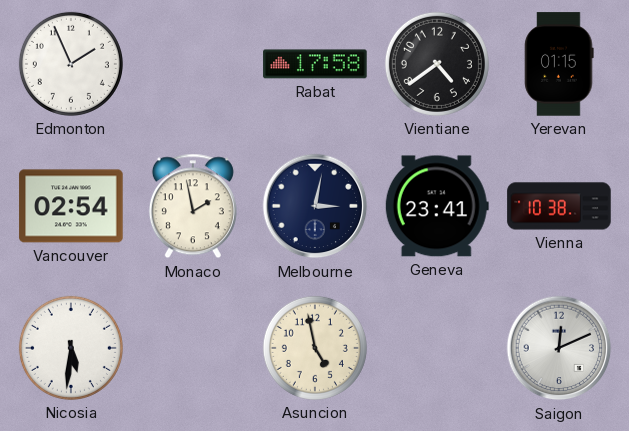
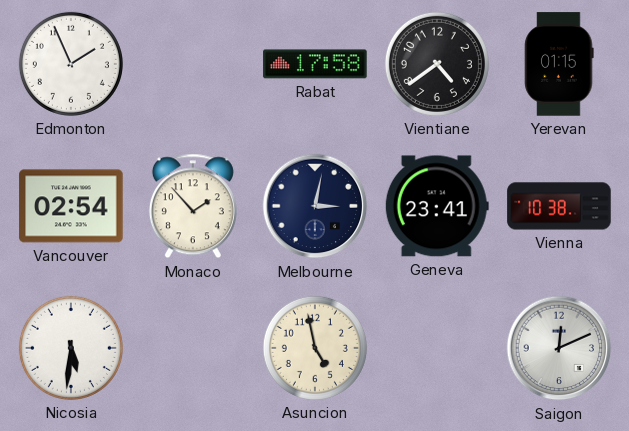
Monaco: 1:58 -> 1:53
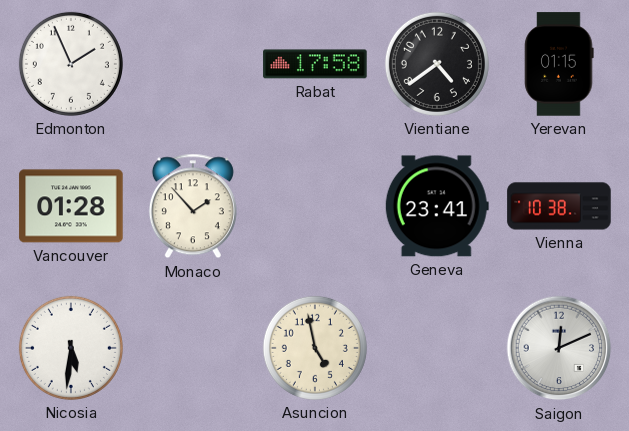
Vancouver: 02:54 -> 01:28
Melbourne: 3:02 -> none
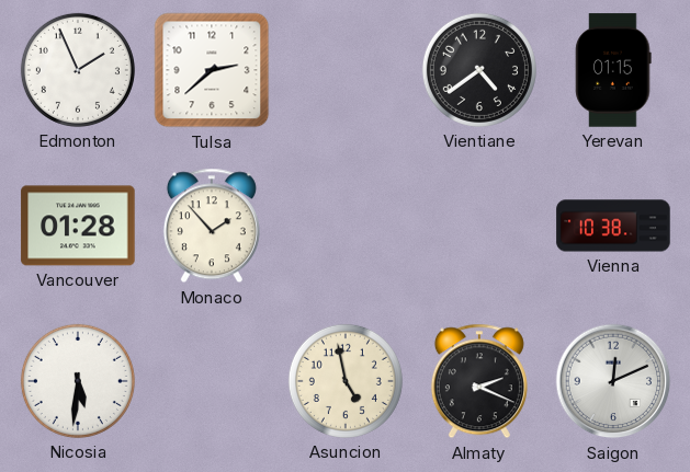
Tulsa: none -> 2:38
Rabat: 17:58 -> none
Geneva: 23:41 -> none
Almaty: none -> 2:19
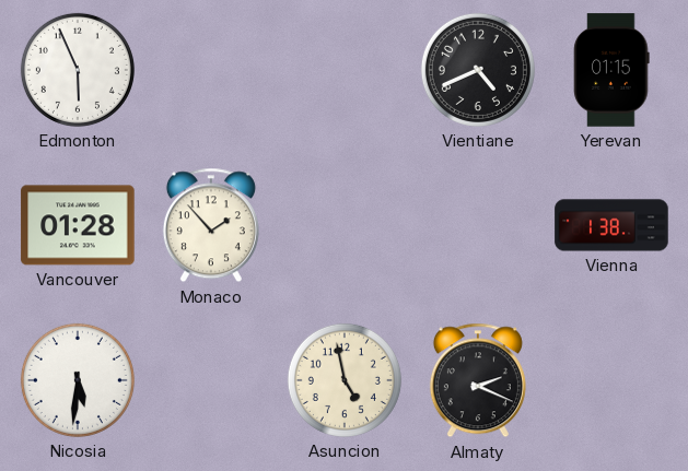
Edmonton: 1:56 -> 5:56
Tulsa: 2:38 -> none
Vientiane: 4:39 -> 4:41
Vienna: 10:38 -> 1:38
Saigon: 12:11 -> none
